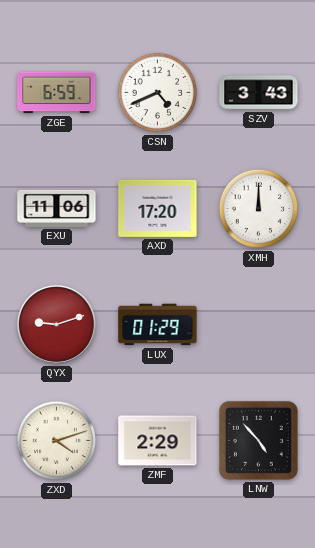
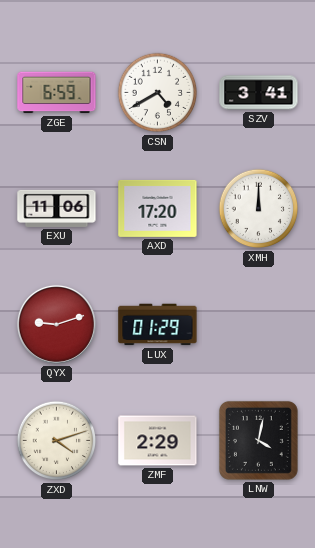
CSN: 4:41 -> 4:40
SZV: 3:43 -> 3:41
LNW: 4:53 -> 4:02
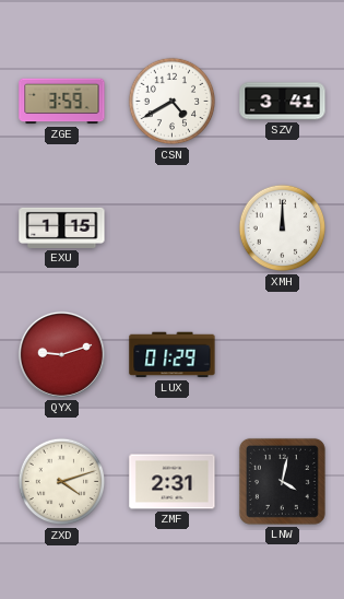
ZGE: 6:59 -> 3:59
EXU: 11:06 -> 1:15
AXD: 17:20 -> none
ZMF: 2:29 -> 2:31
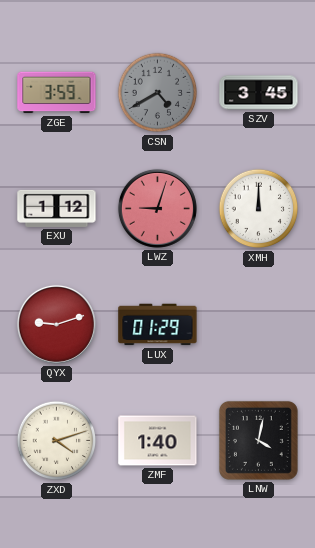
CSN dial: white -> grey
SZV: 3:41 -> 3:45
EXU: 1:15 -> 1:12
LWZ: none -> 9:03
ZMF: 2:31 -> 1:40
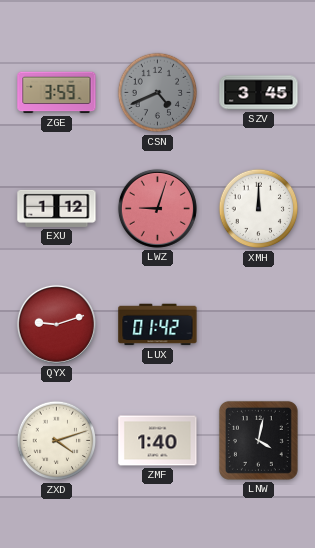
CSN: 4:40 -> 4:41
LUX: 01:29 -> 01:42
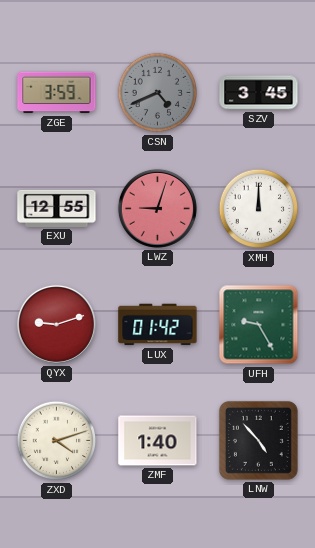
EXU: 1:12 -> 12:55
UFH: none -> 9:25
LNW: 4:02 -> 4:53
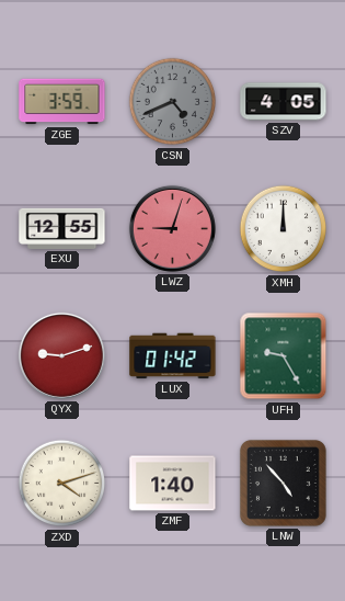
SZV: 3:45 -> 4:05
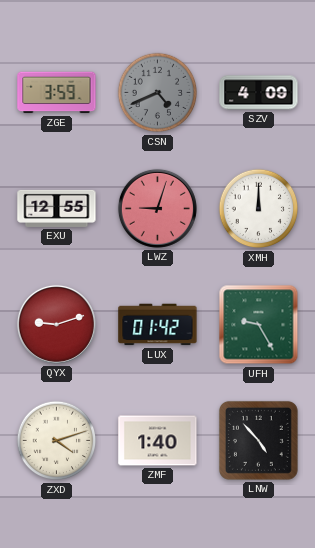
SZV: 4:05 -> 4:09
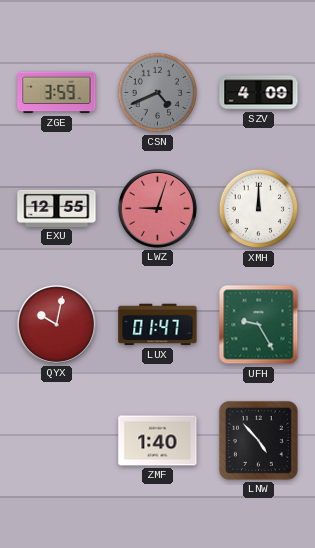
QYX: 9:12 -> 10:02
LUX: 01:42 -> 01:47
ZXD: 4:12 -> none
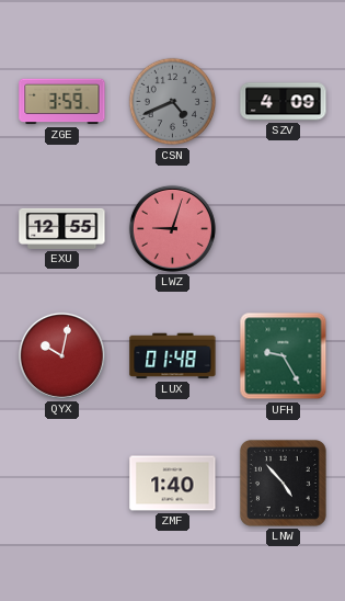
XMH: 12:00 -> none
LUX: 01:47 -> 01:48
